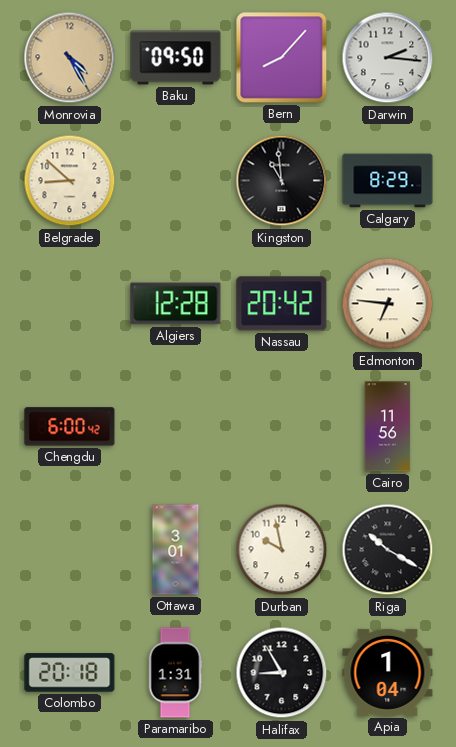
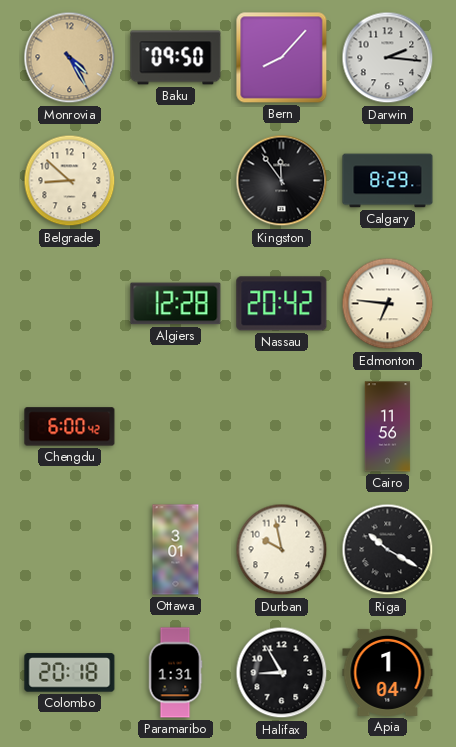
Kingston: 10:59 -> 11:54
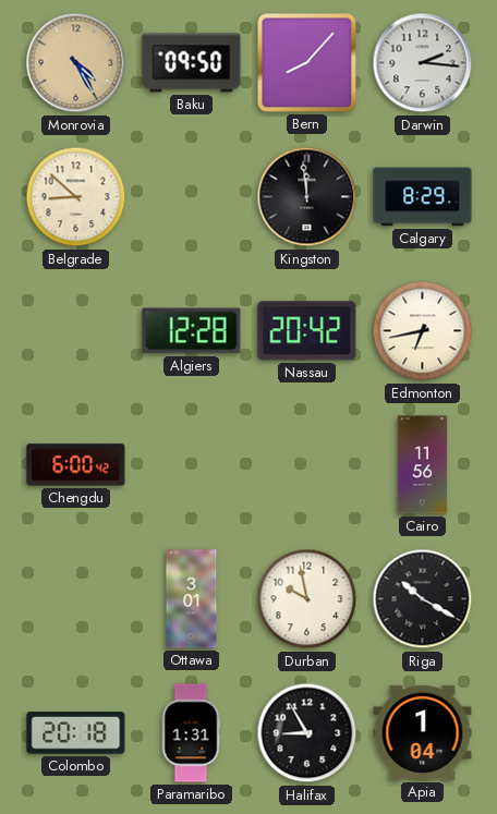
Kingston: 11:54 -> 11:59
Edmonton: 6:46 -> 6:43
